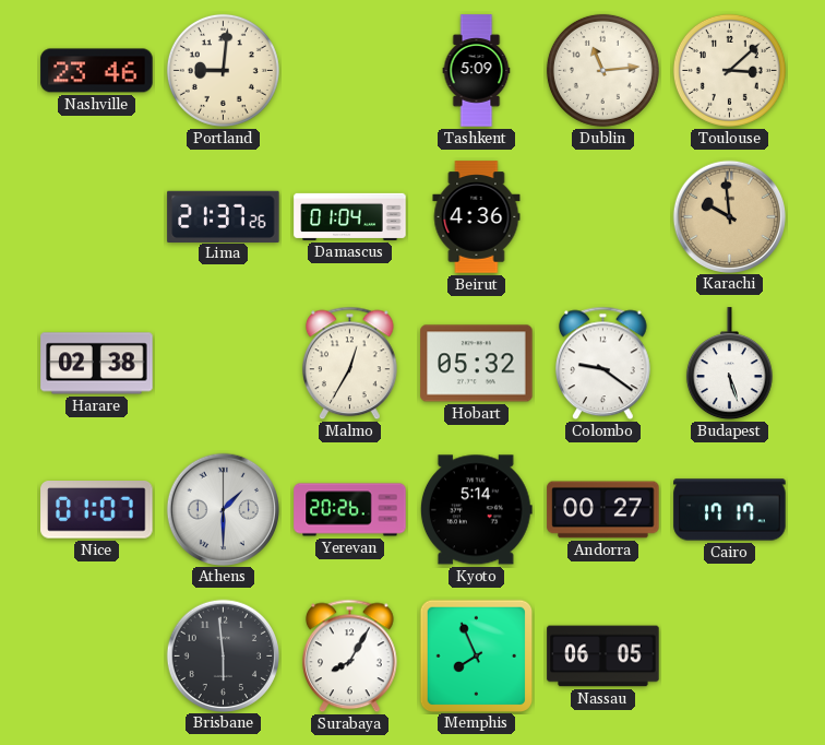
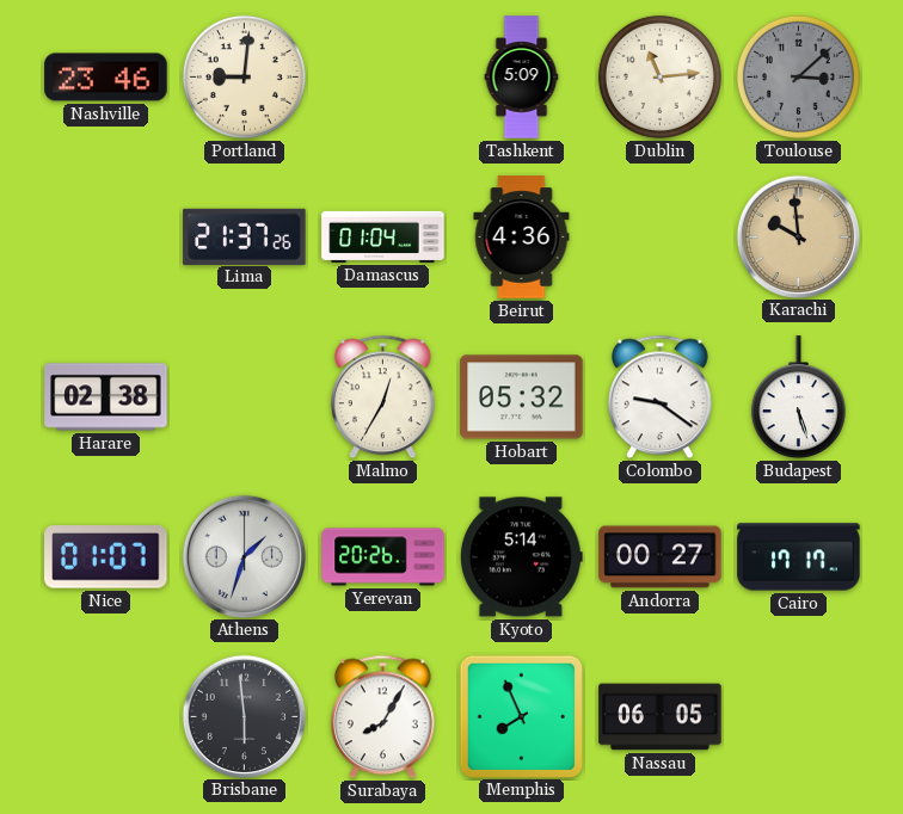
Toulouse dial: cream -> grey
Athens: 1:30 -> 1:33
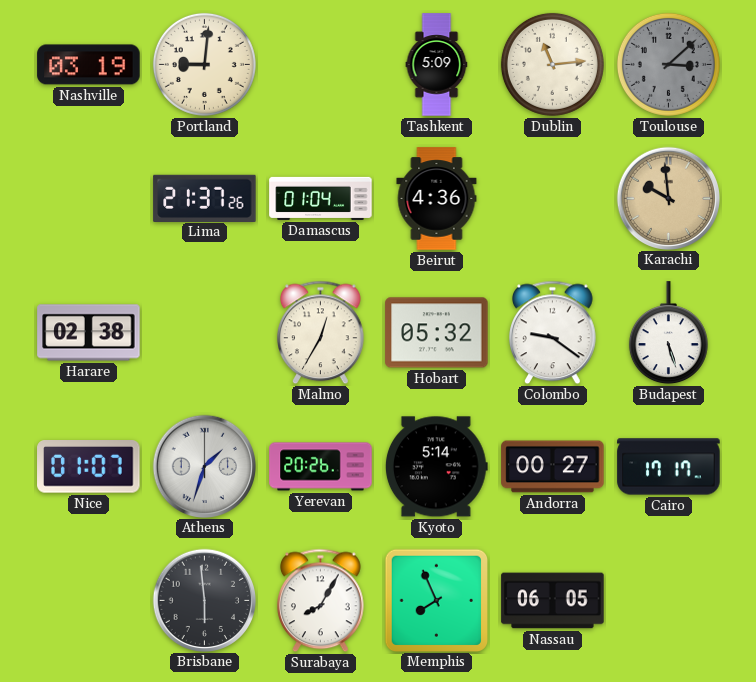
Nashville: 23:46 -> 03:19
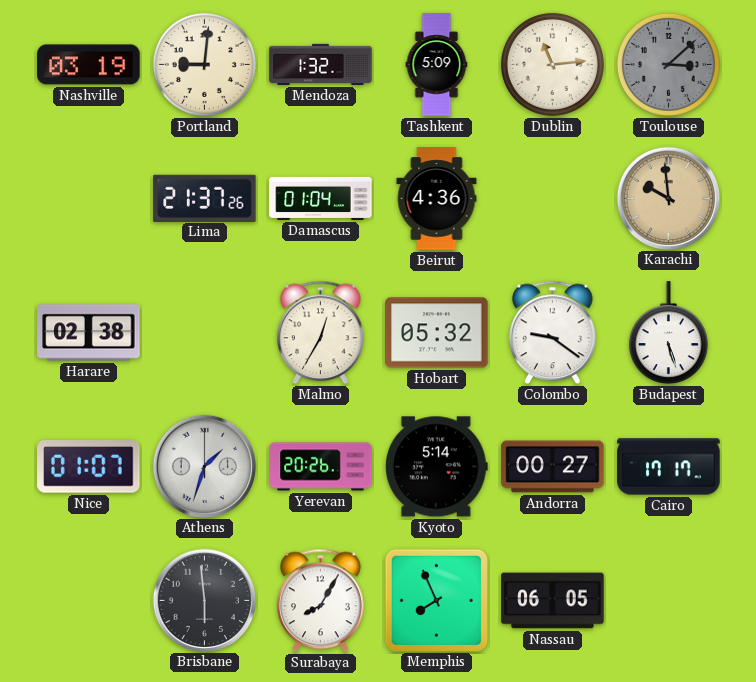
Mendoza: none -> 1:32
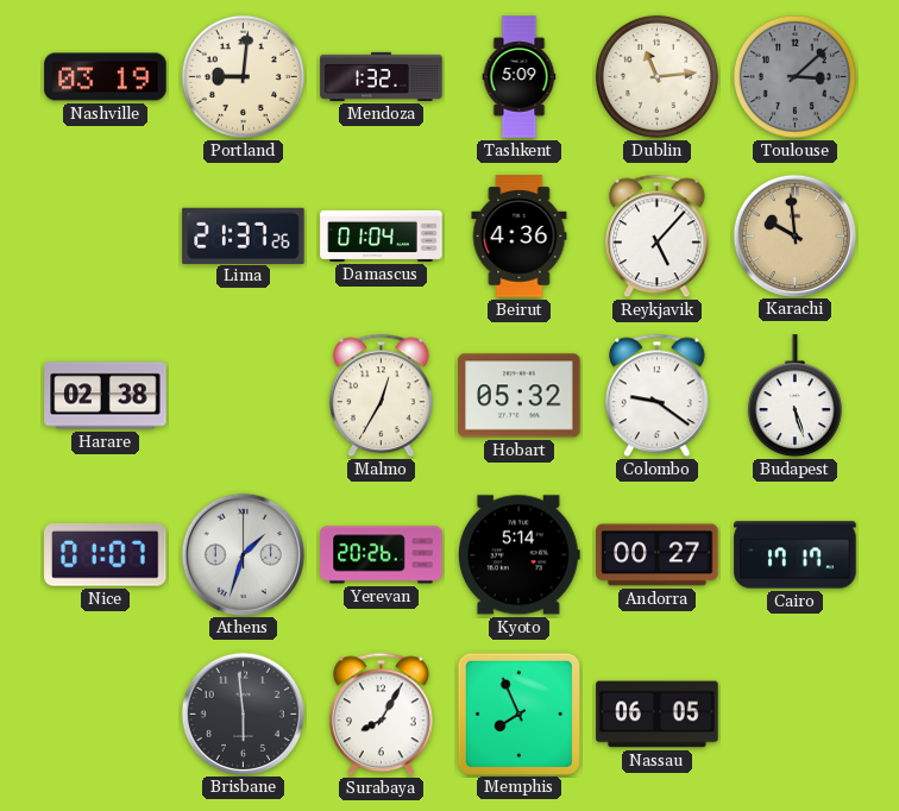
Reykjavik: none -> 5:07
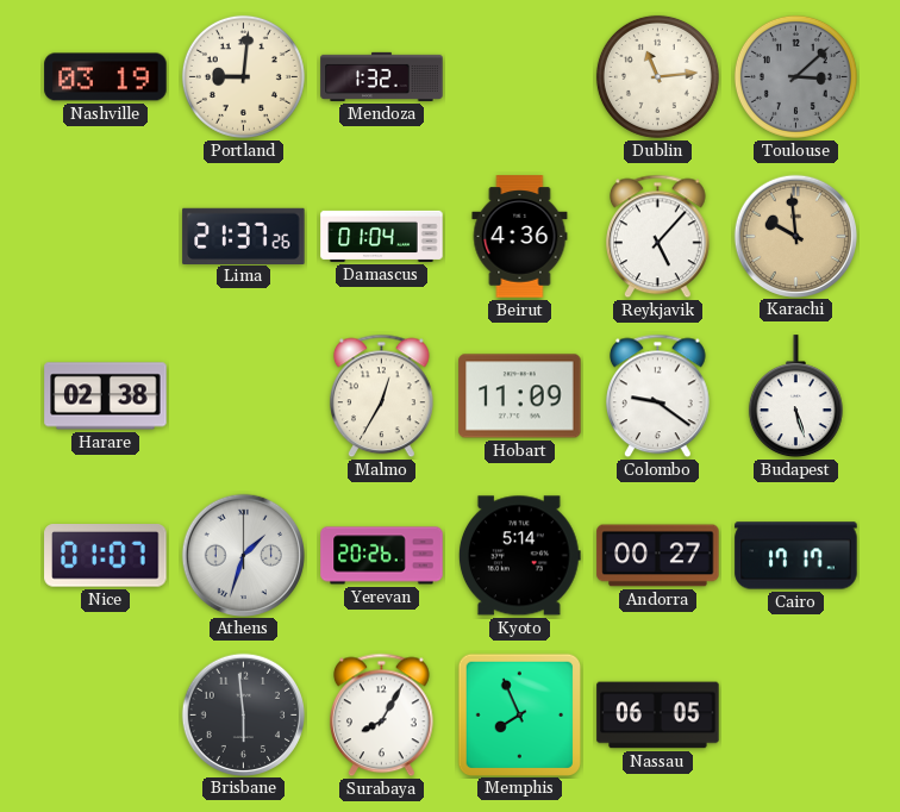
Tashkent: 5:09 -> none
Hobart: 05:32 -> 11:09
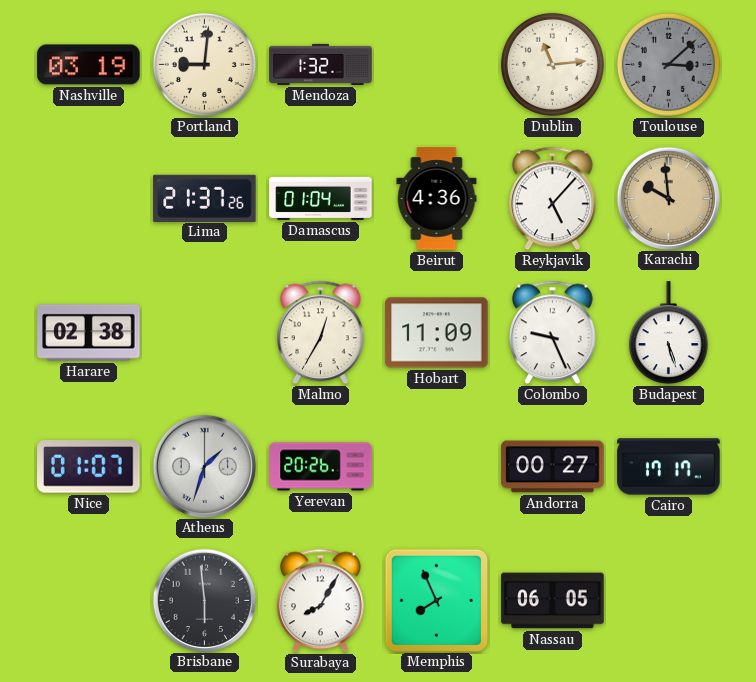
Colombo: 9:21 -> 9:26
Kyoto: 5:14 -> none
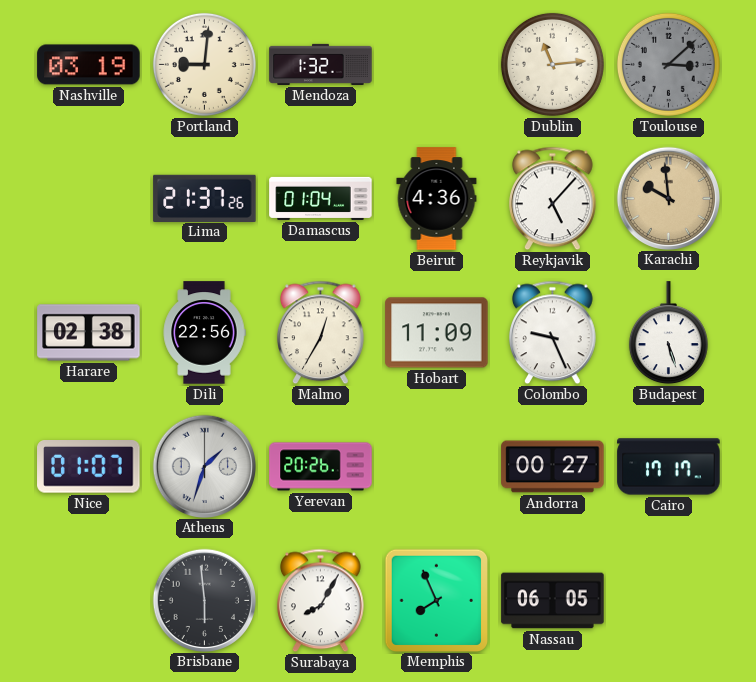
Dili: none -> 22:56
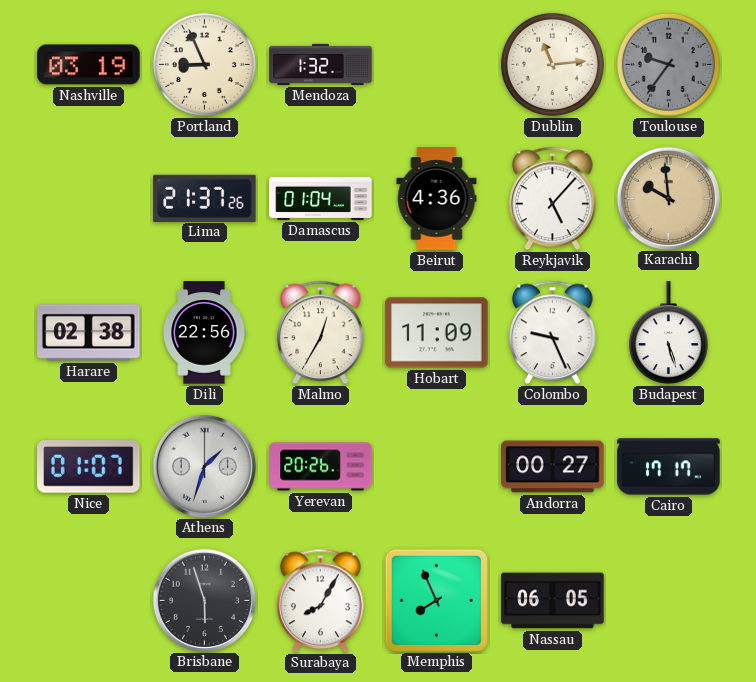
Portland: 9:01 -> 8:56
Toulouse: 3:08 -> 9:36
Brisbane: 5:59 -> 5:57
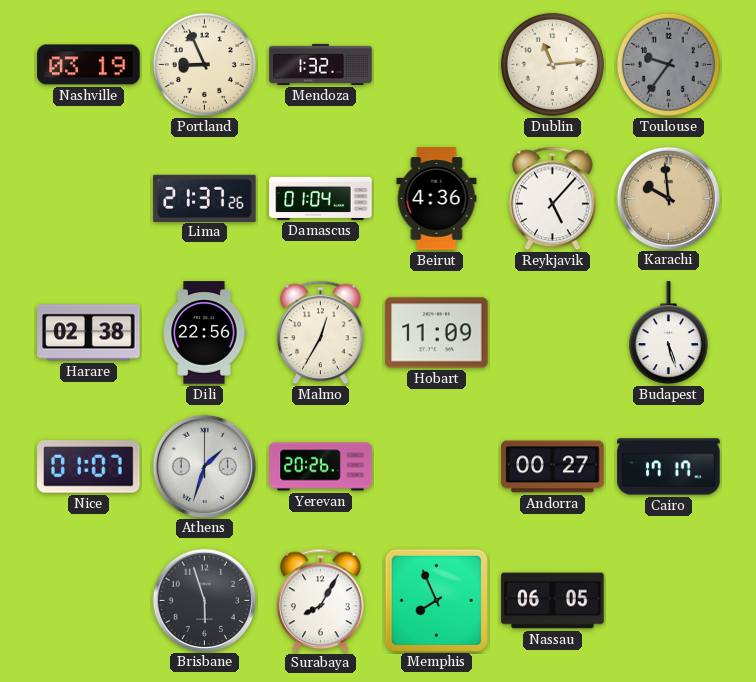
Colombo: 9:26 -> none
